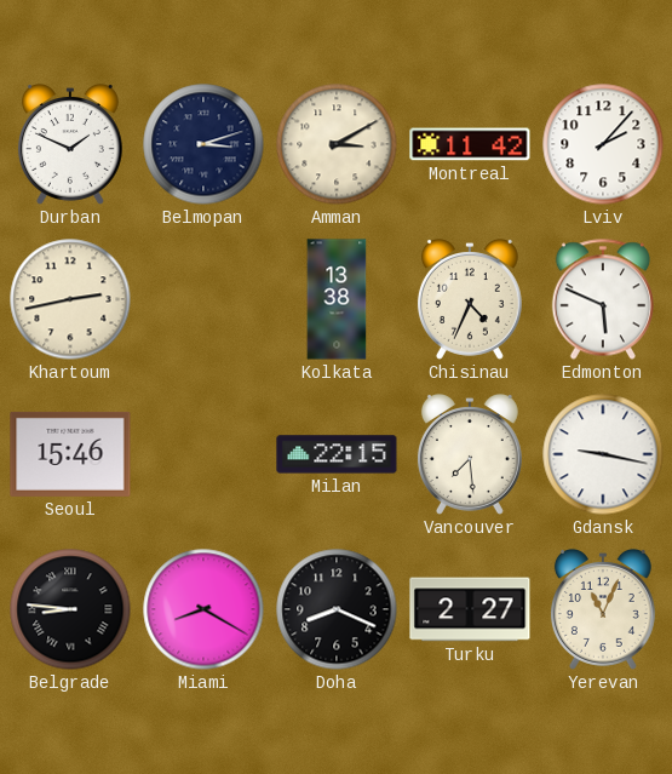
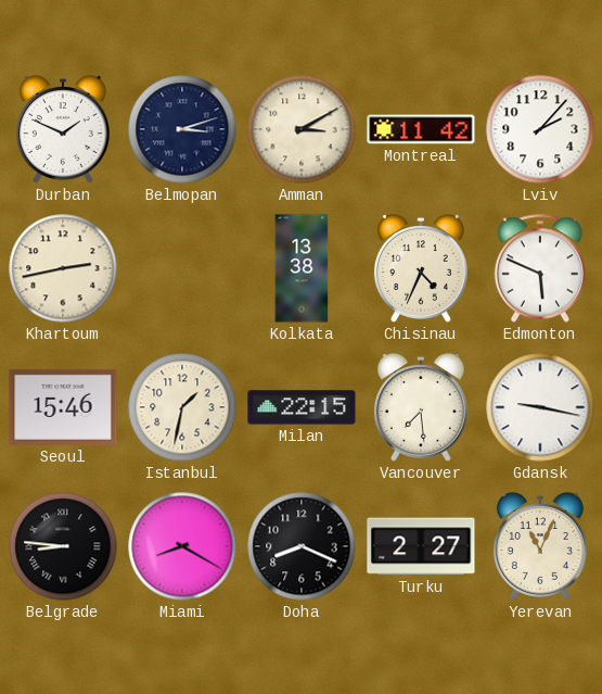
Istanbul: none -> 1:32
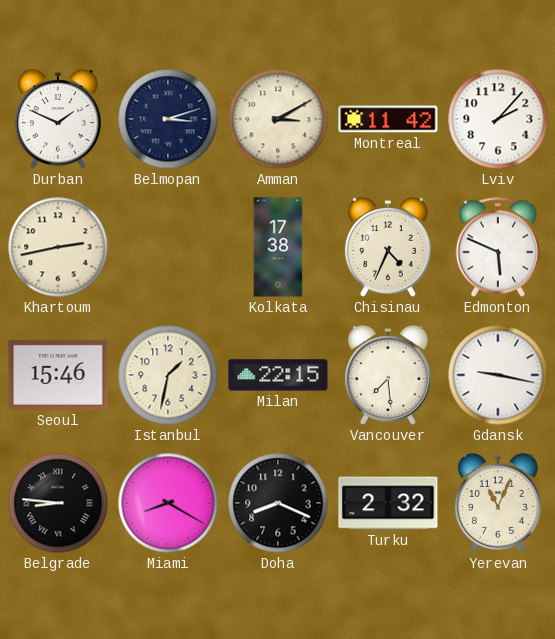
Kolkata: 13:38 -> 17:38
Turku: 2:27 -> 2:32
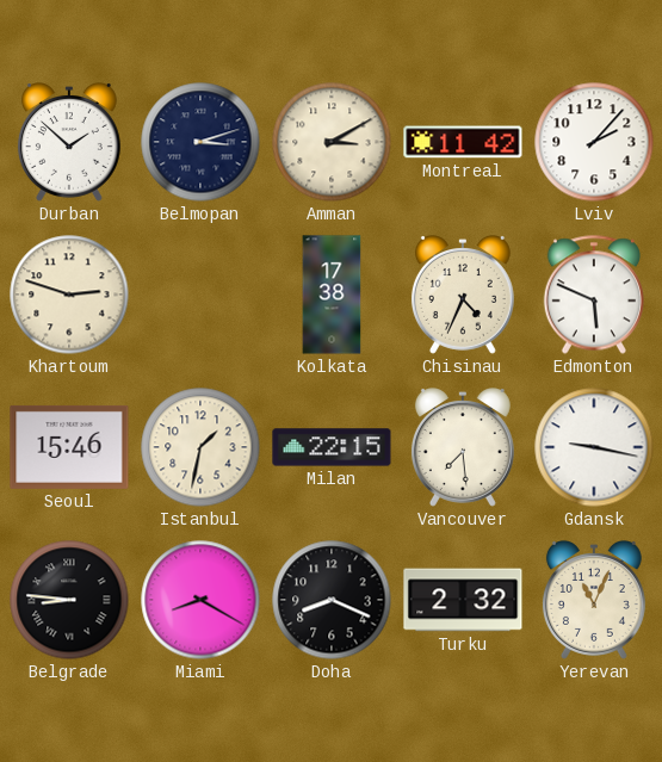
Durban: 1:49 -> 1:52
Khartoum: 2:43 -> 2:48
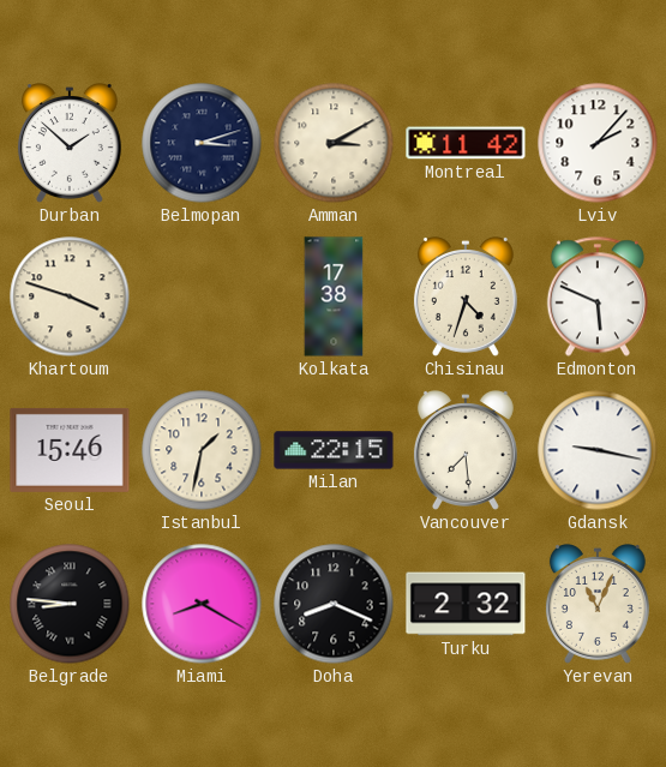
Khartoum: 2:48 -> 3:48
Chisinau: 4:34 -> 4:33
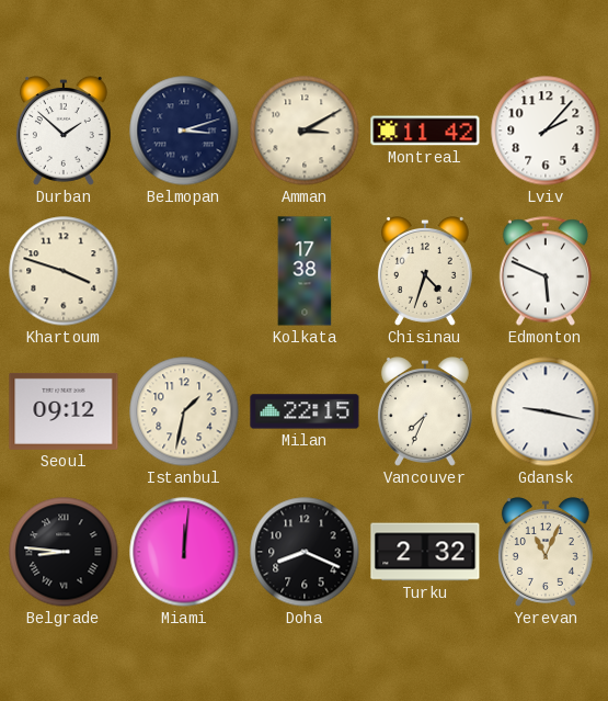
Seoul: 15:46 -> 09:12
Vancouver: 7:29 -> 7:34
Miami: 8:20 -> 12:01
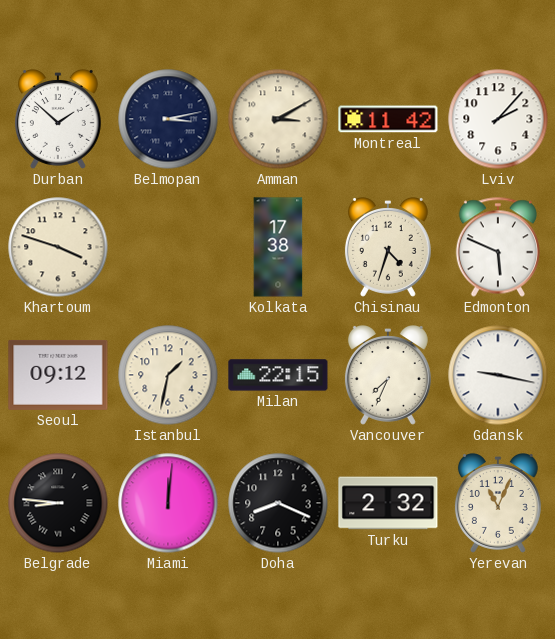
Belmopan: 3:12 -> 3:13
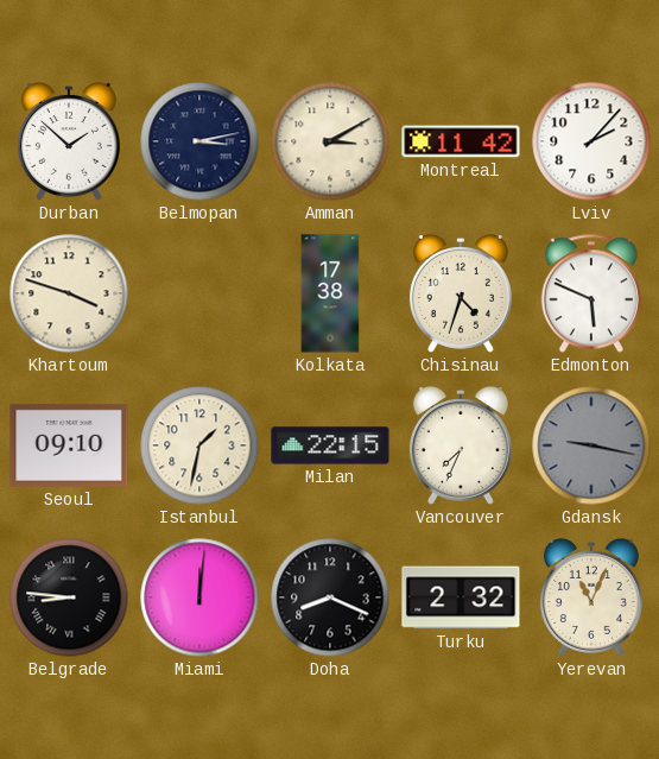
Seoul: 09:12 -> 09:10
Gdansk dial: white -> grey
